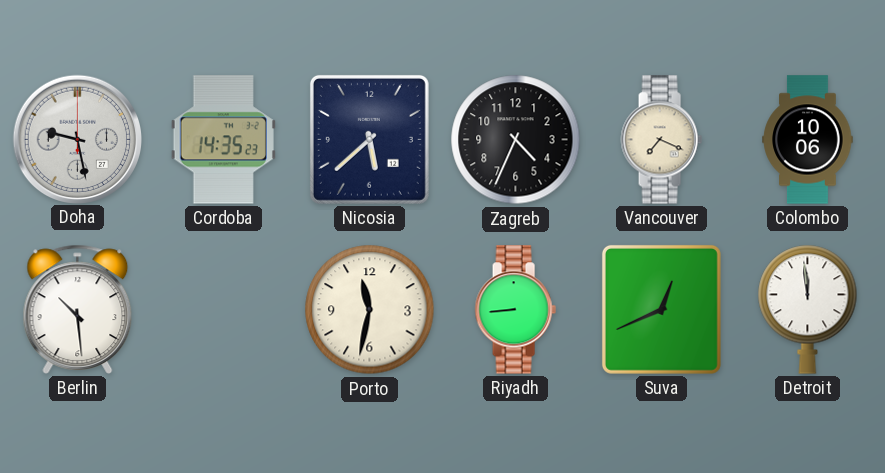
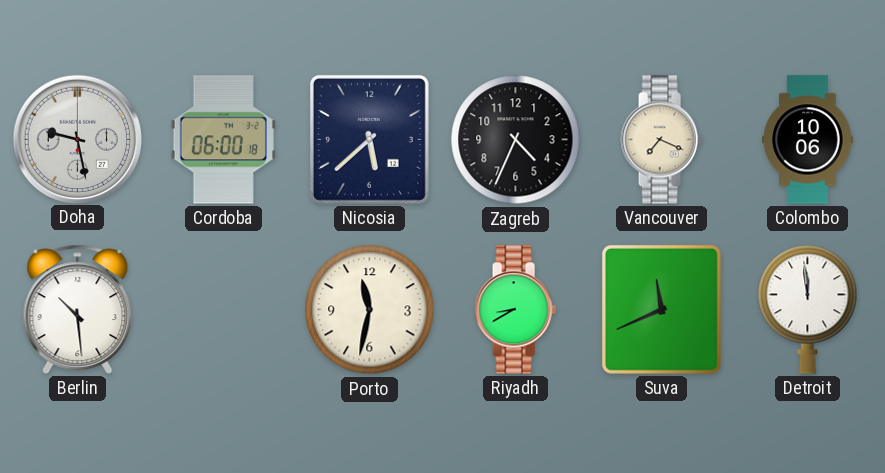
Cordoba: 14:35 -> 06:00
Riyadh: 8:44 -> 8:40
Suva: 12:41 -> 11:41
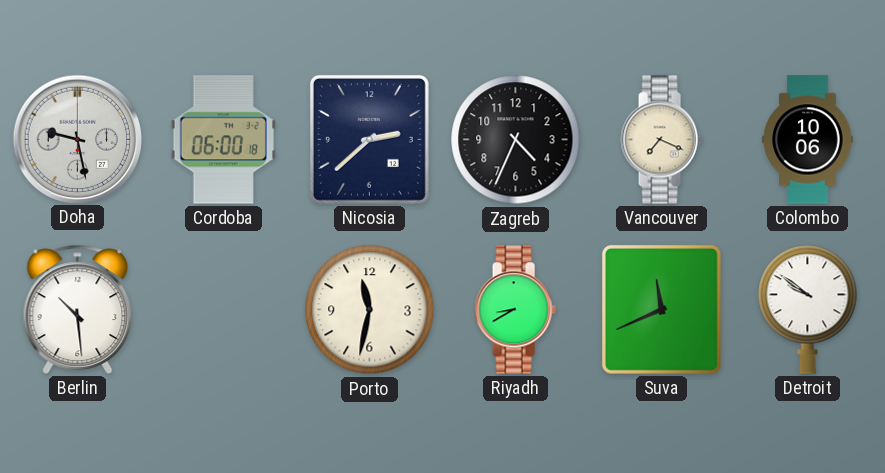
Nicosia: 5:38 -> 2:38
Detroit: 11:59 -> 9:51
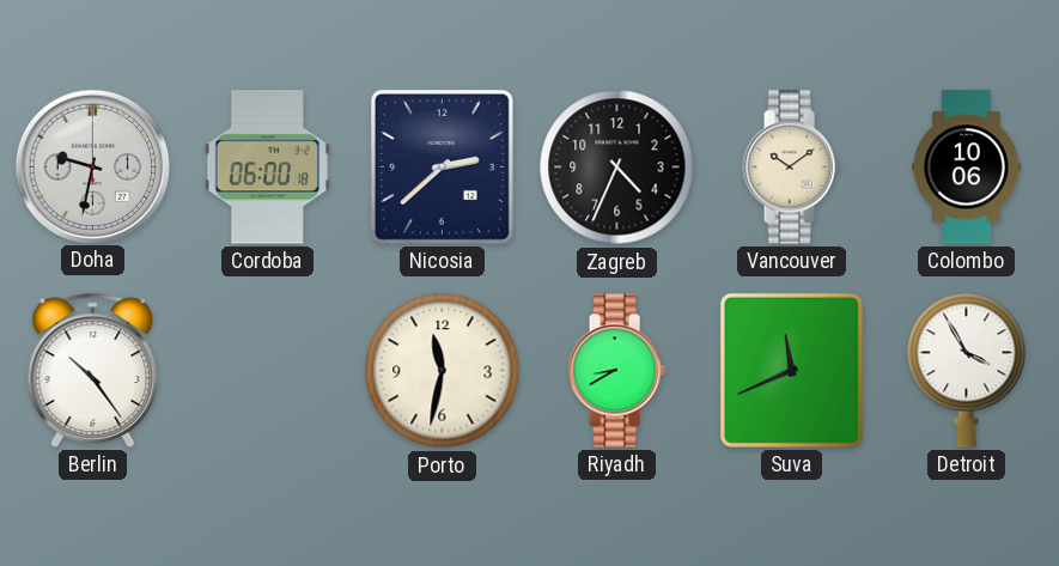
Doha: 9:28 -> 9:32
Vancouver: 7:19 -> 10:09
Berlin: 10:29 -> 10:24
Detroit: 9:51 -> 3:55
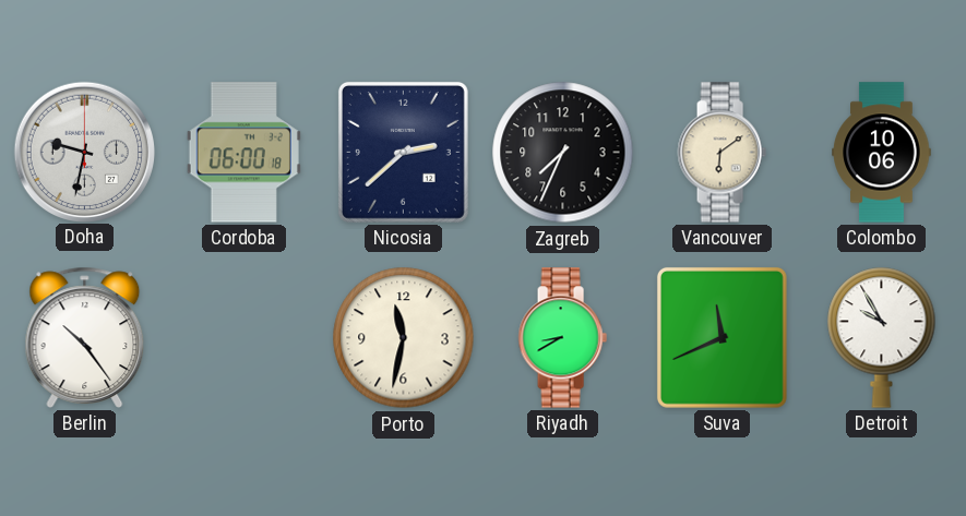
Zagreb: 4:34 -> 7:34
Vancouver: 10:09 -> 6:09
Detroit: 3:55 -> 9:55
